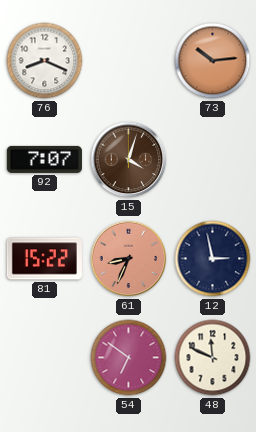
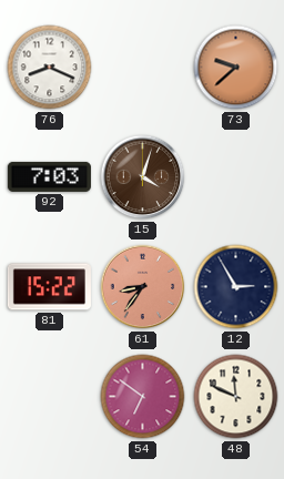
73: 10:14 -> 9:38
92: 7:07 -> 7:03
61: 8:34 -> 8:36
12: 2:58 -> 2:55
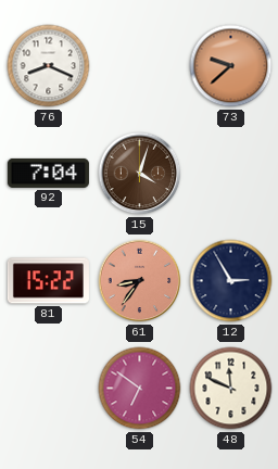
92: 7:03 -> 7:04
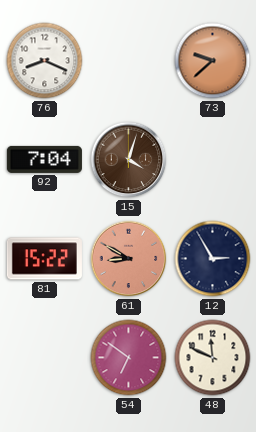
61: 8:36 -> 8:50
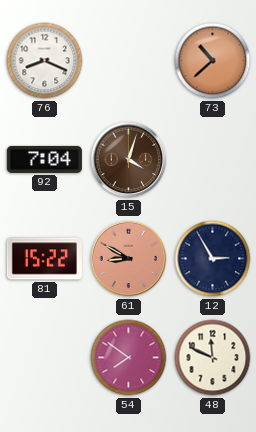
73: 9:38 -> 10:38
54: 6:51 -> 7:51
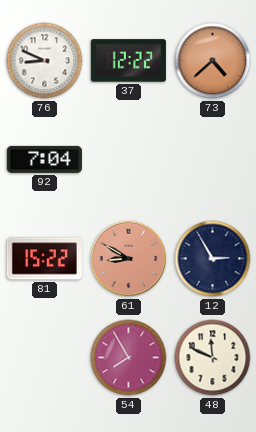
76: 8:19 -> 8:49
37: none -> 12:22
73: 10:38 -> 4:38
15: 4:03 -> none
54: 7:51 -> 7:55
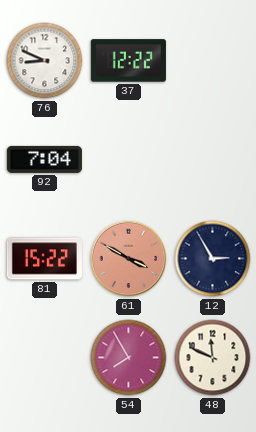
73: 4:38 -> none
61: 8:50 -> 3:50
